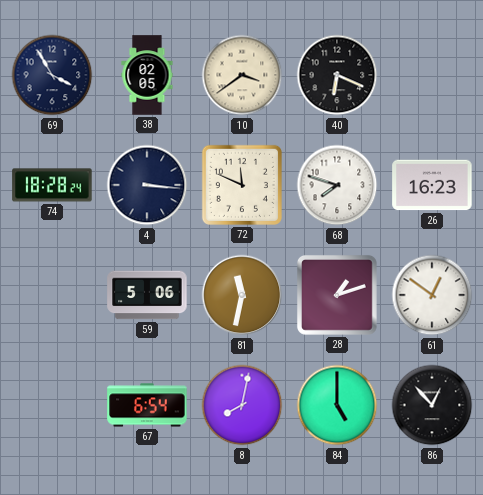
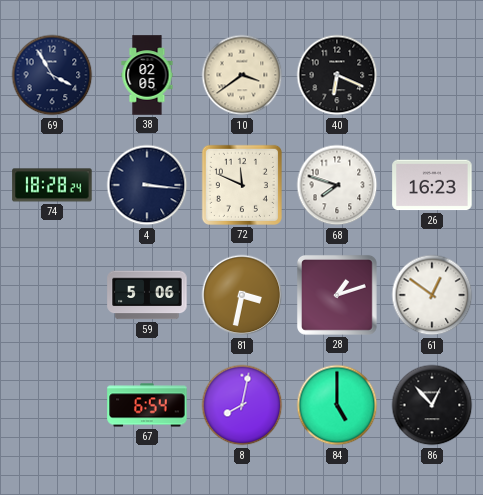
81: 11:32 -> 3:32
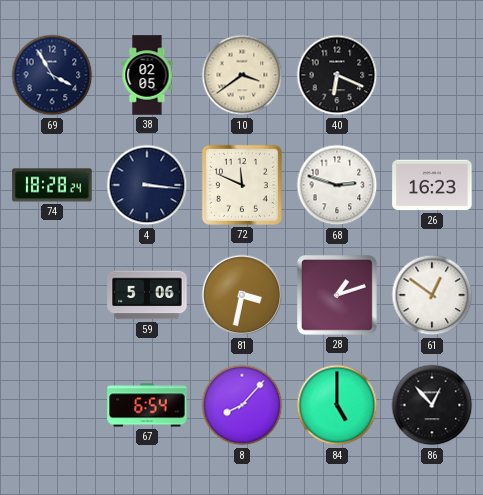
68: 7:48 -> 2:48
8: 8:02 -> 8:07
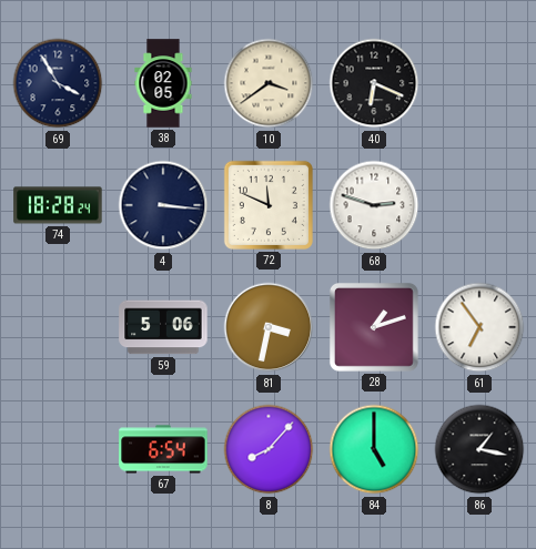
26: 16:23 -> none
61: 12:51 -> 6:54
86: 12:53 -> 1:17
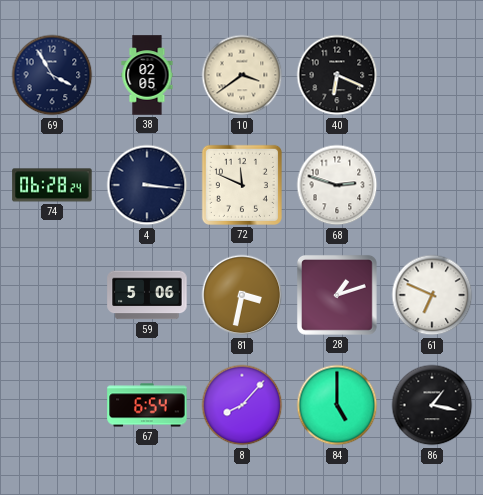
74: 18:28 -> 06:28
61: 6:54 -> 6:49
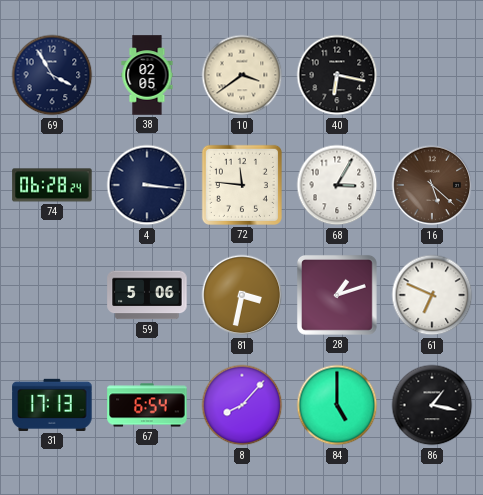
40: 6:19 -> 6:17
72: 11:49 -> 11:46
68: 2:48 -> 3:05
16: none -> 5:22
31: none -> 17:13
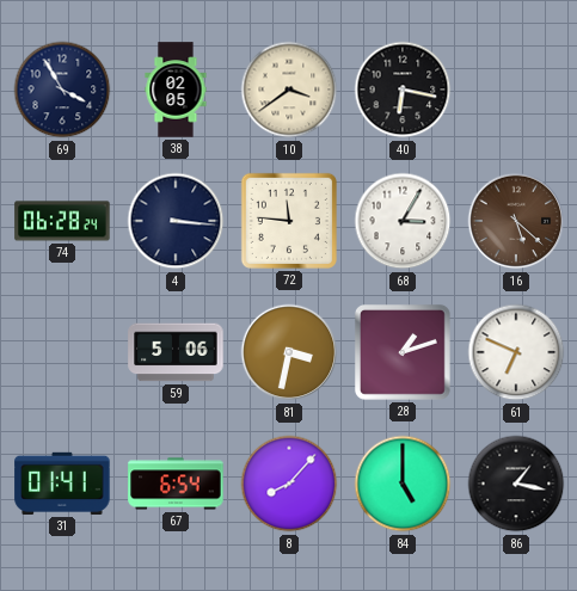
31: 17:13 -> 01:41
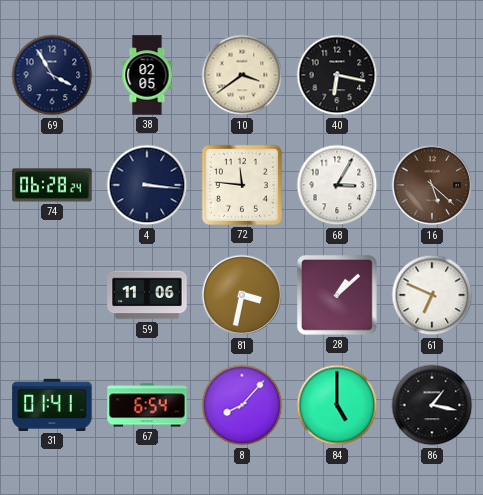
59: 5:06 -> 11:06
28: 1:12 -> 1:08
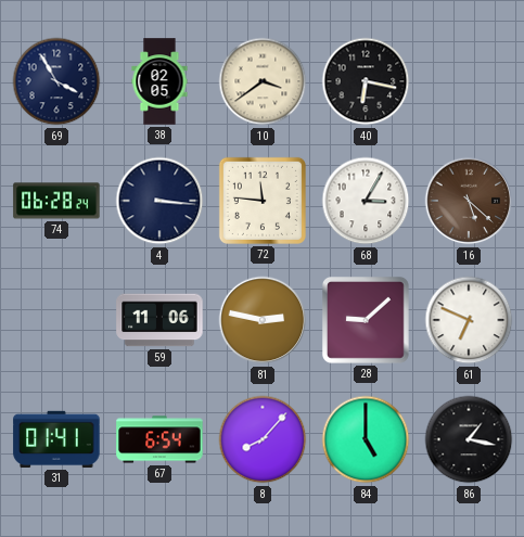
81: 3:32 -> 2:47
28: 1:08 -> 9:08
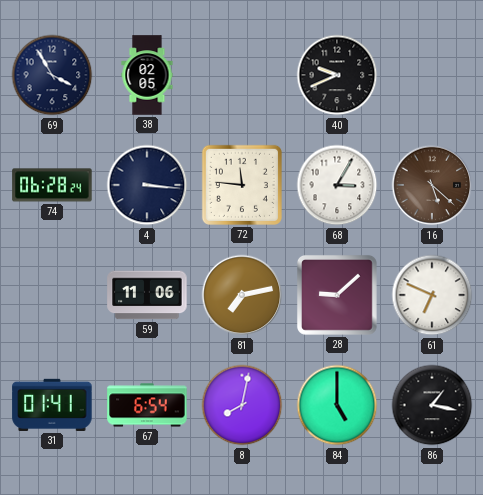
10: 3:39 -> none
40: 6:17 -> 9:41
81: 2:47 -> 7:13
8: 8:07 -> 8:02
